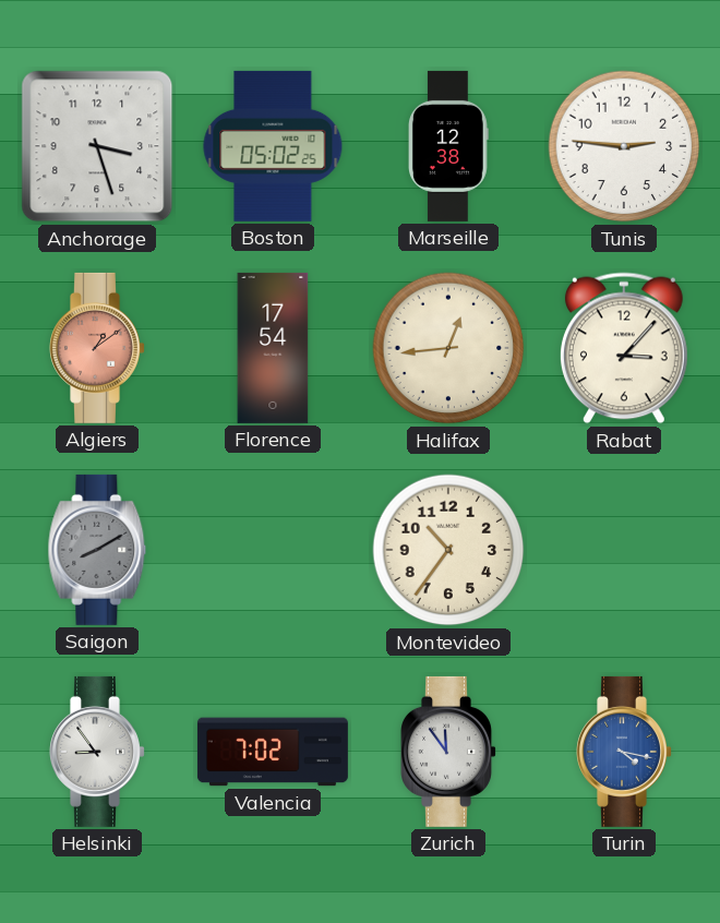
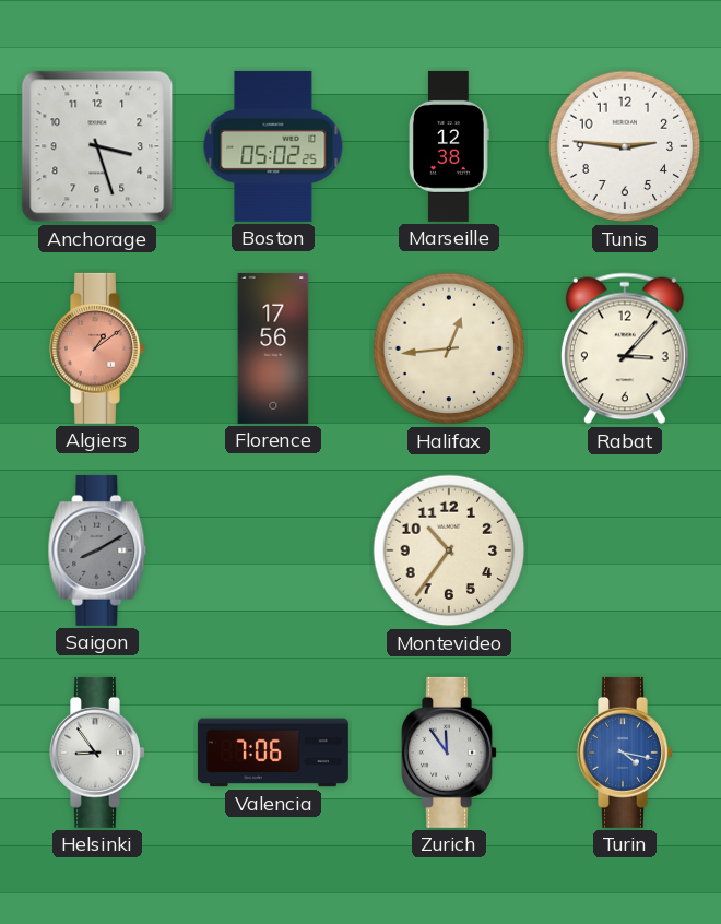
Florence: 17:54 -> 17:56
Valencia: 7:02 -> 7:06
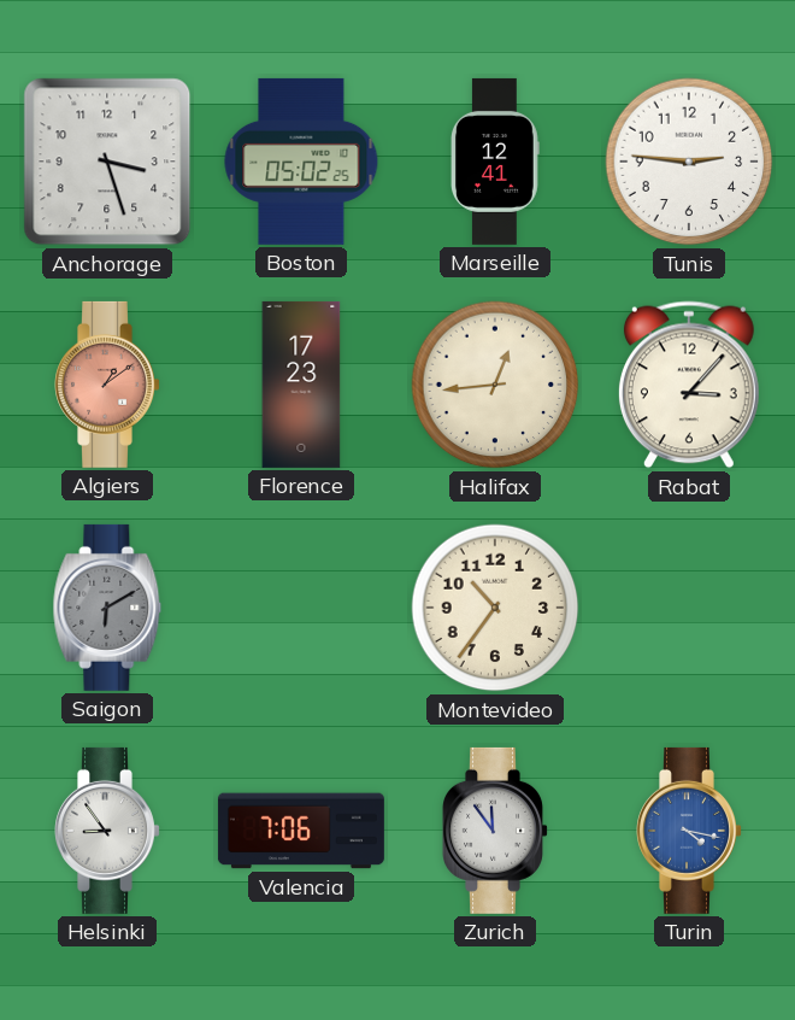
Marseille: 12:38 -> 12:41
Florence: 17:56 -> 17:23
Saigon: 8:10 -> 6:10
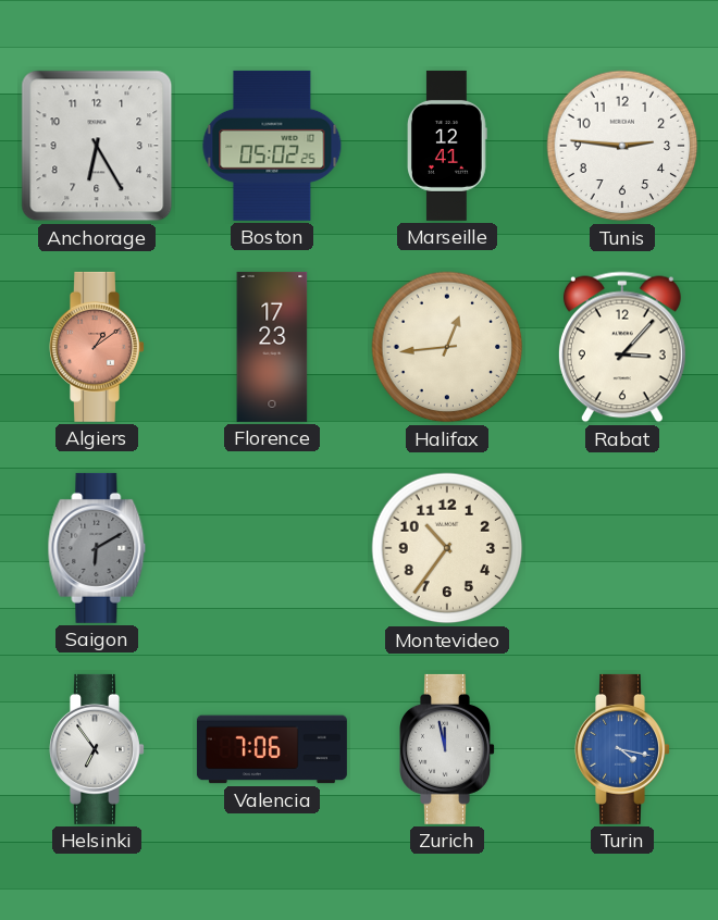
Anchorage: 3:27 -> 6:25
Helsinki: 8:54 -> 6:54
Zurich: 11:54 -> 11:58
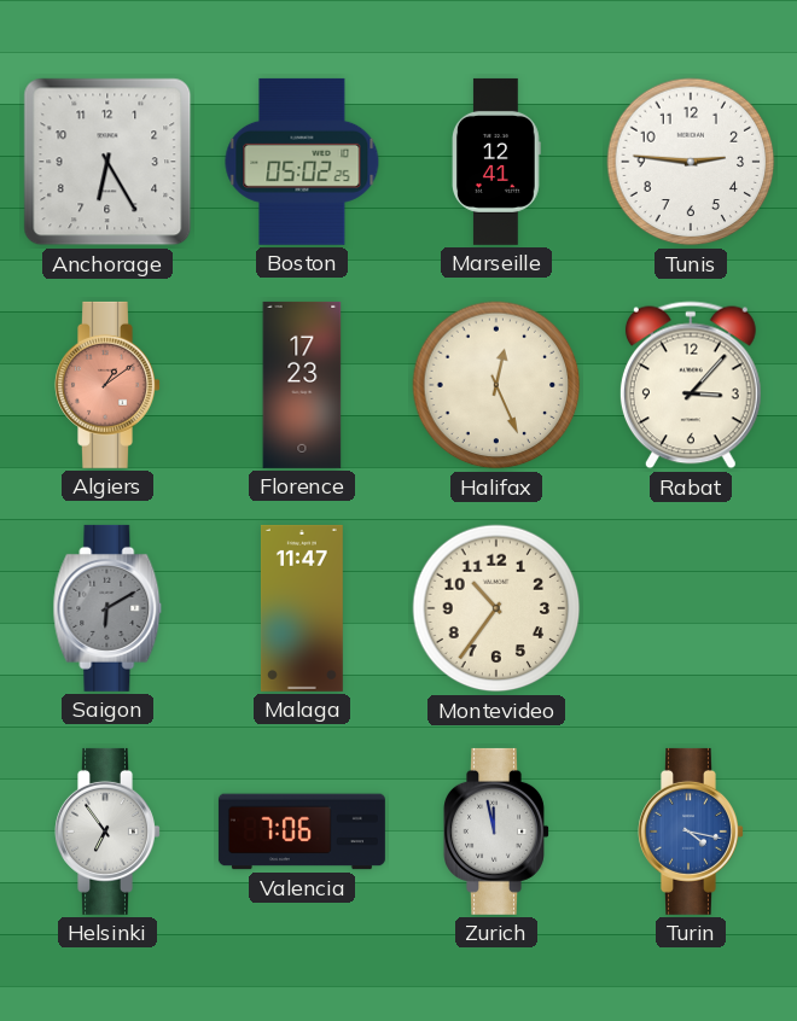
Halifax: 12:44 -> 12:26
Malaga: none -> 11:47
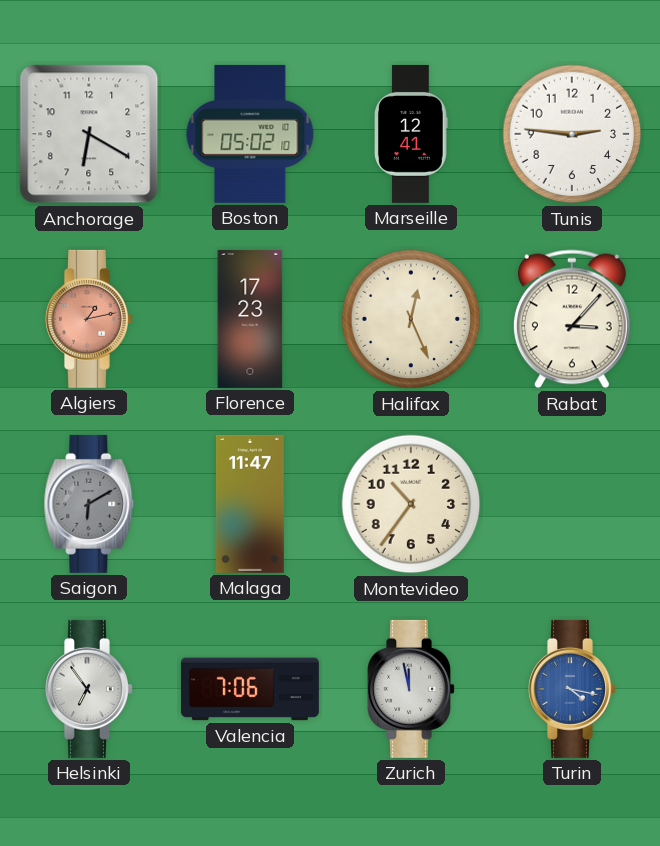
Anchorage: 6:25 -> 6:20
Boston: 05:02:25 -> 05:02:10
Algiers: 1:09 -> 1:13
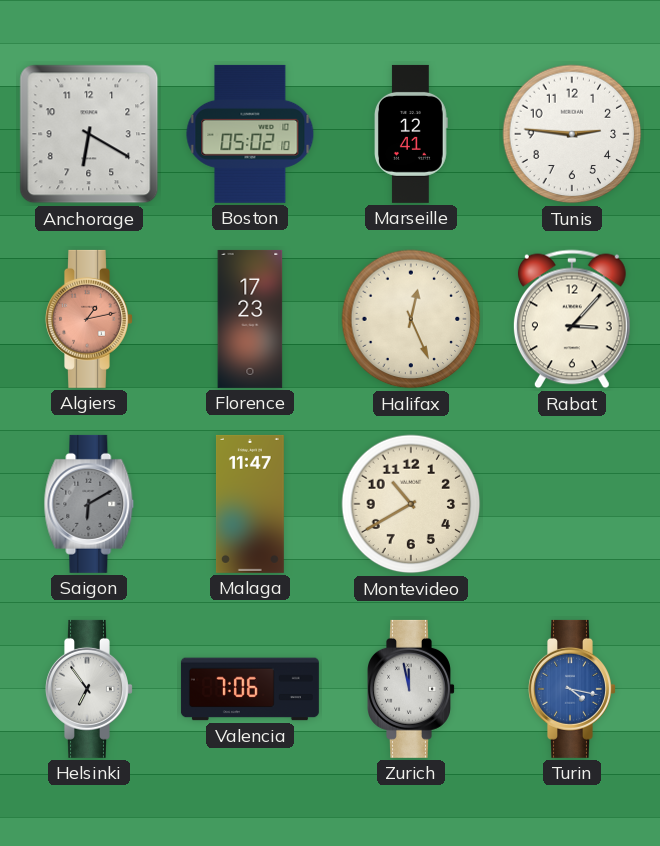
Montevideo: 10:36 -> 10:40
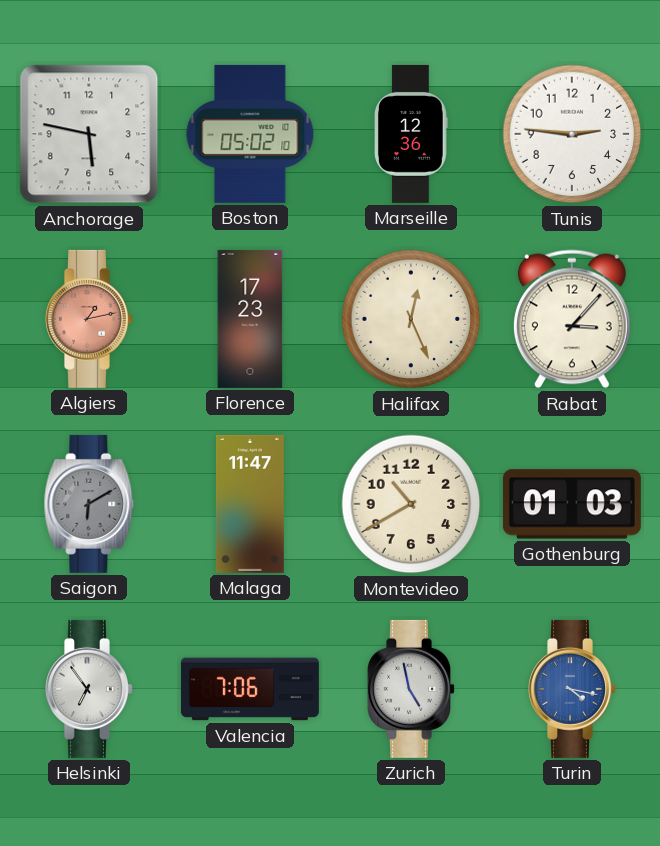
Anchorage: 6:20 -> 5:47
Marseille: 12:41 -> 12:36
Gothenburg: none -> 01:03
Zurich: 11:58 -> 4:58
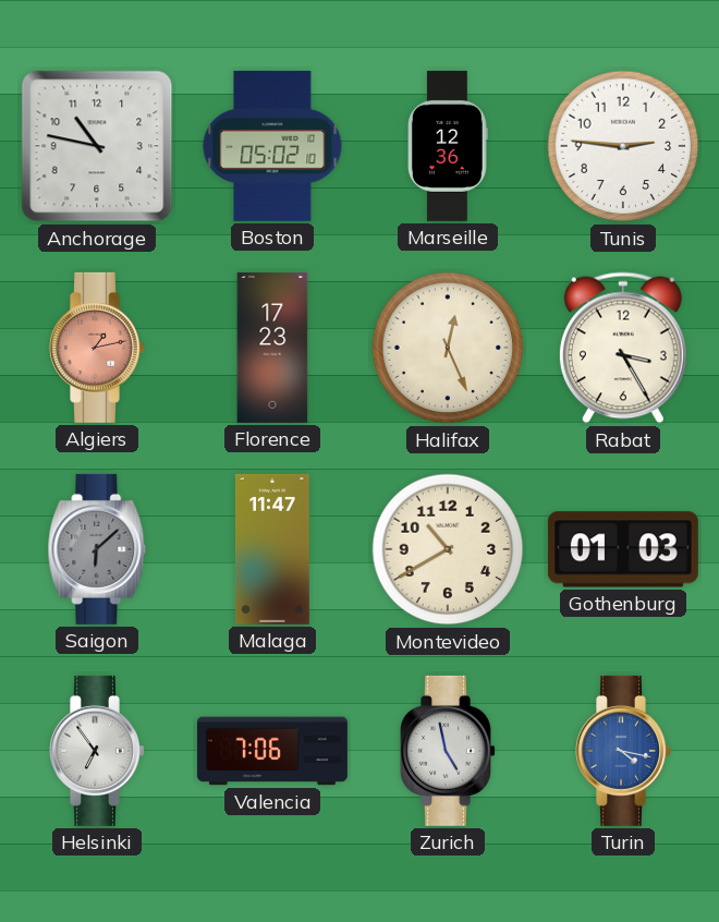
Anchorage: 5:47 -> 10:47
Rabat: 3:07 -> 3:25
Saigon: 6:10 -> 6:08
